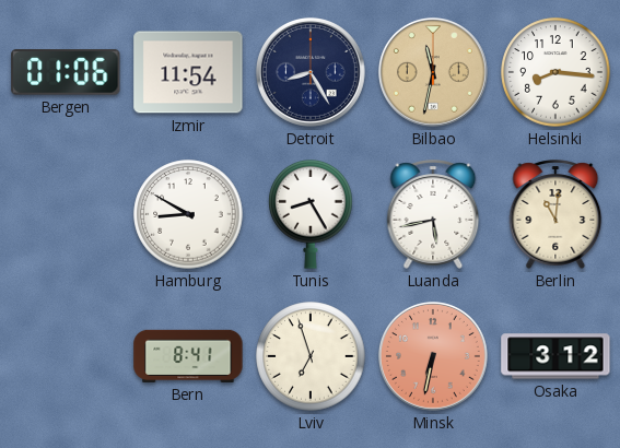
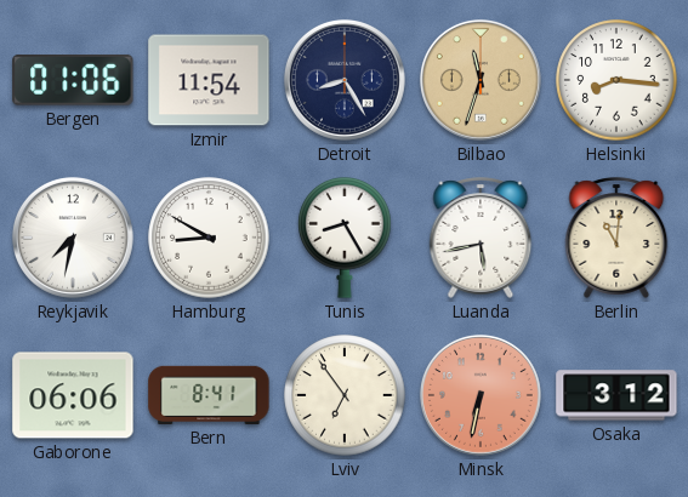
Bilbao: 11:32 -> 11:33
Reykjavik: none -> 7:32
Gaborone: none -> 06:06
Lviv: 6:57 -> 6:54
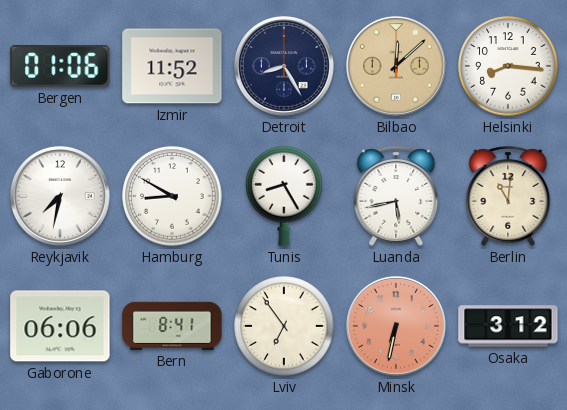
Izmir: 11:54 -> 11:52
Bilbao: 11:33 -> 12:08
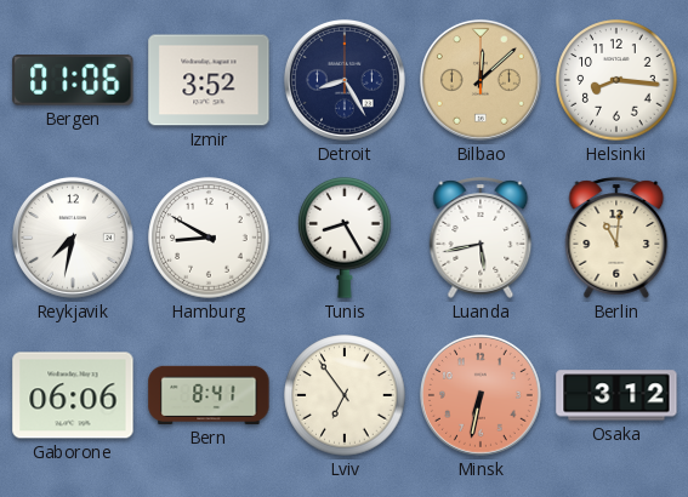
Izmir: 11:52 -> 3:52
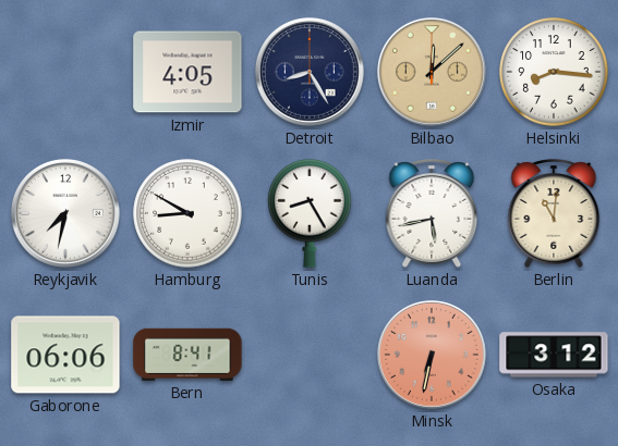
Bergen: 01:06 -> none
Izmir: 3:52 -> 4:05
Lviv: 6:54 -> none
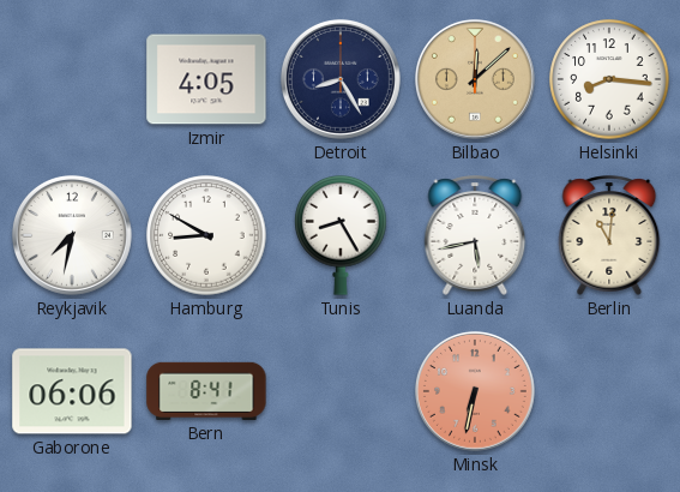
Osaka: 3:12 -> none
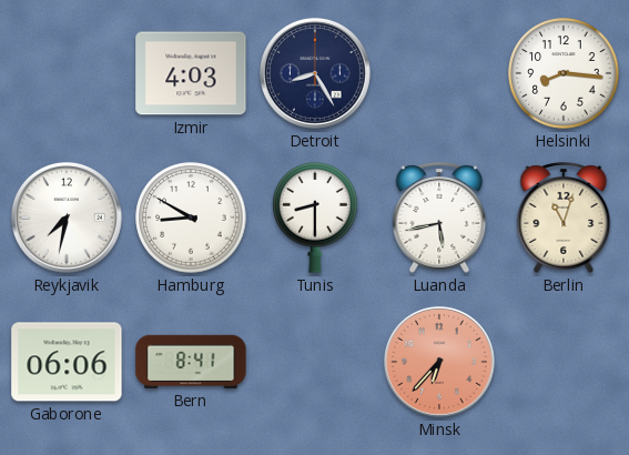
Izmir: 4:05 -> 4:03
Bilbao: 12:08 -> none
Tunis: 8:25 -> 8:30
Berlin: 11:01 -> 11:03
Minsk: 6:32 -> 6:37
